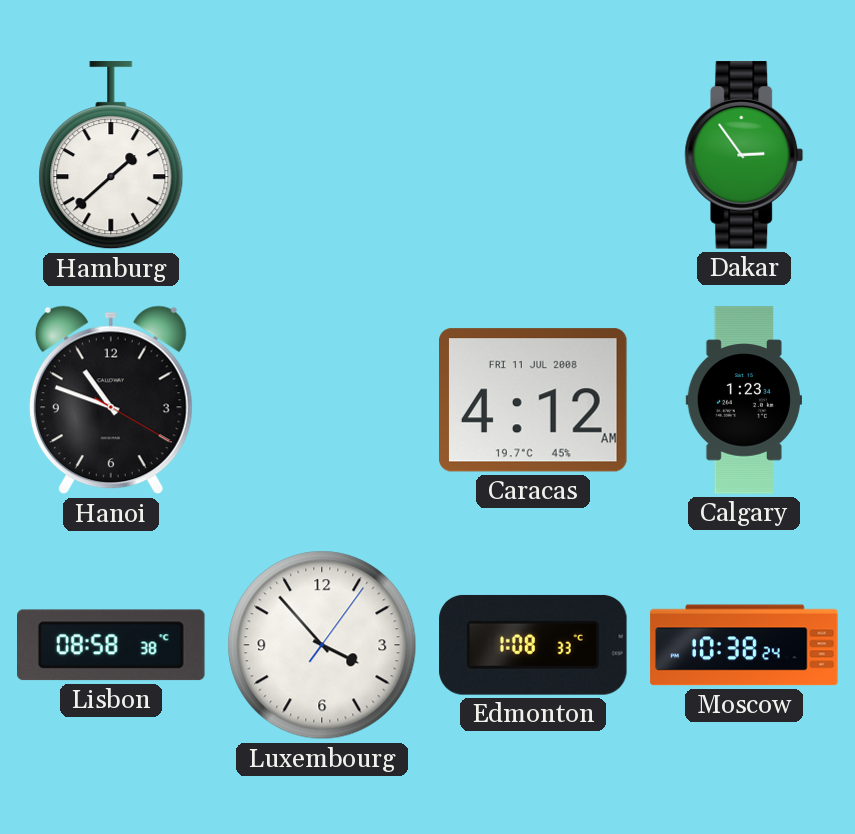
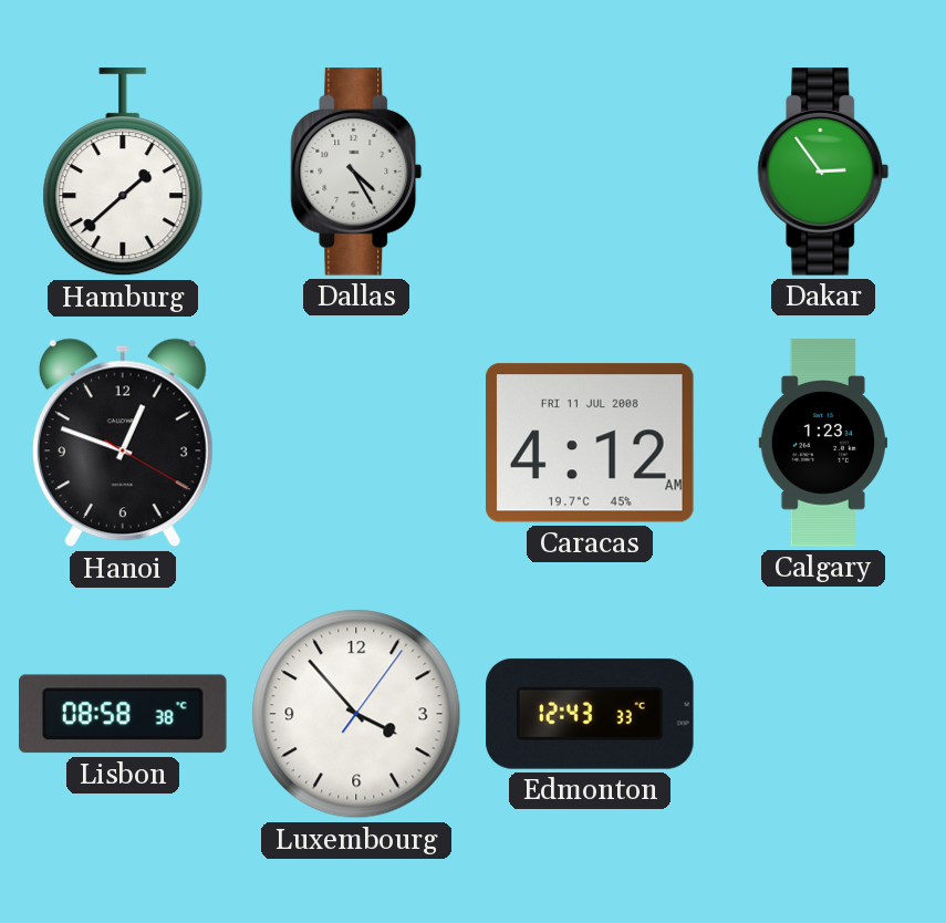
Dallas: none -> 4:25
Hanoi: 10:48 -> 12:48
Edmonton: 1:08 -> 12:43
Moscow: 10:38 -> none
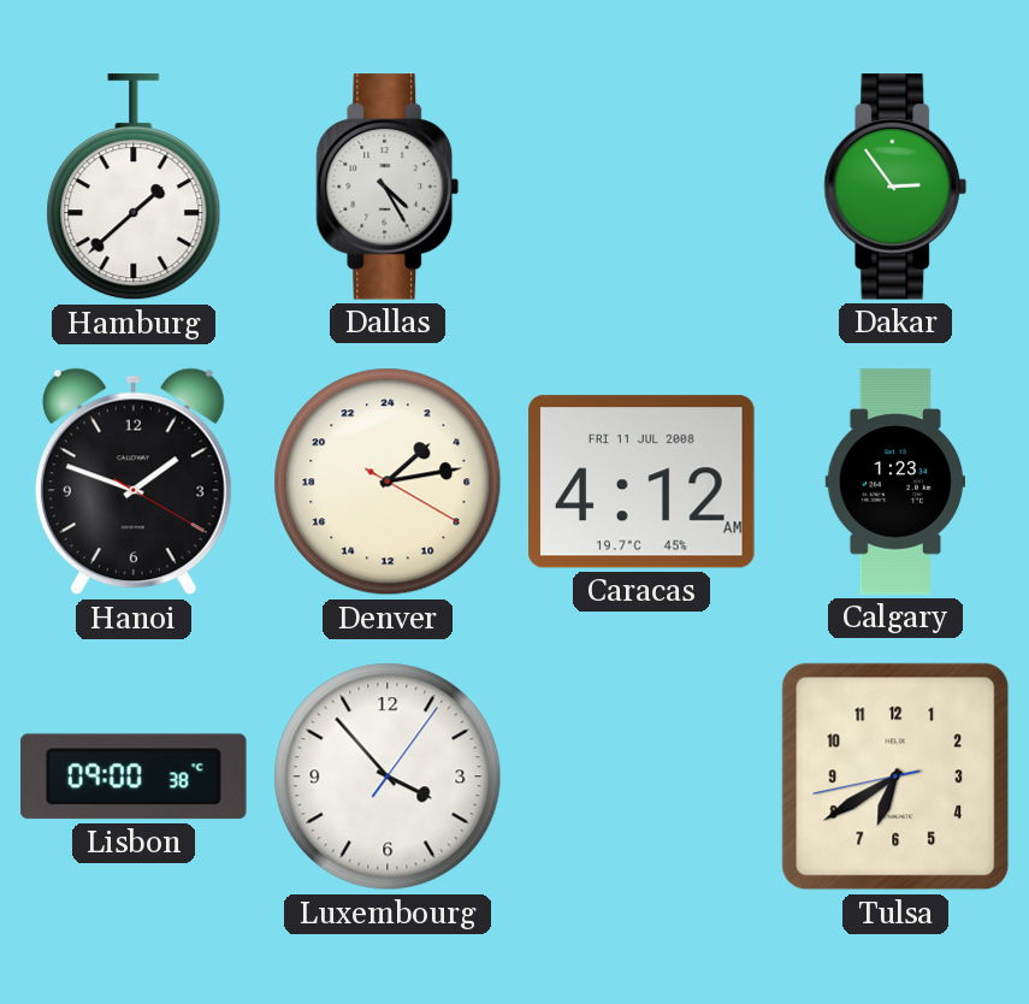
Hanoi: 12:48 -> 1:48
Denver: none -> 3:13
Lisbon: 08:58 -> 09:00
Edmonton: 12:43 -> none
Tulsa: none -> 6:39
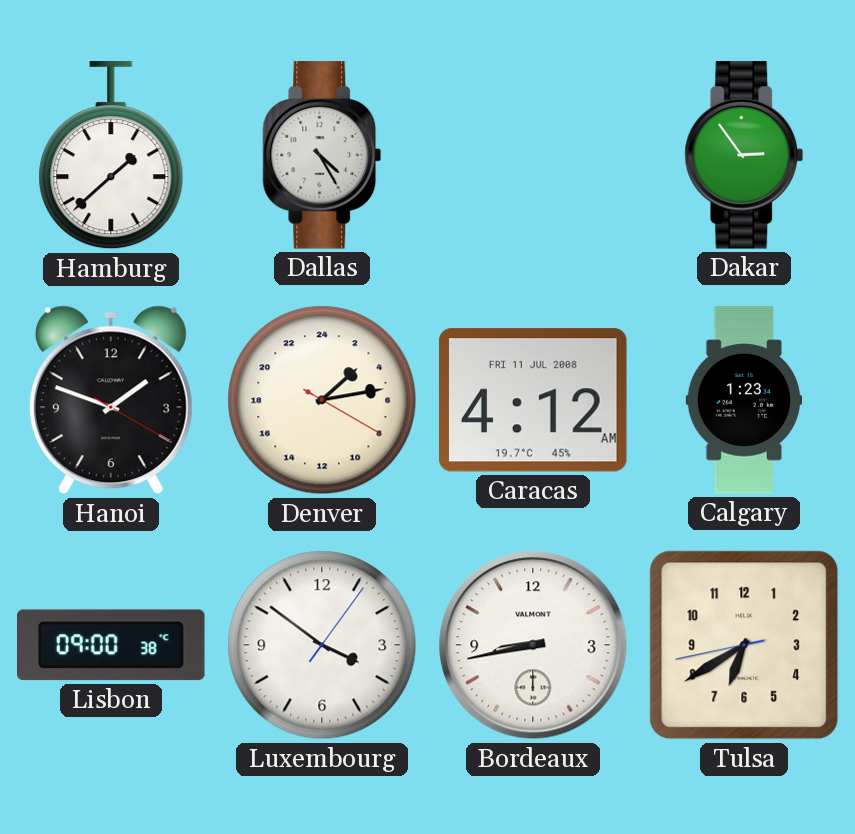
Luxembourg: 3:53 -> 3:51
Bordeaux: none -> 8:43
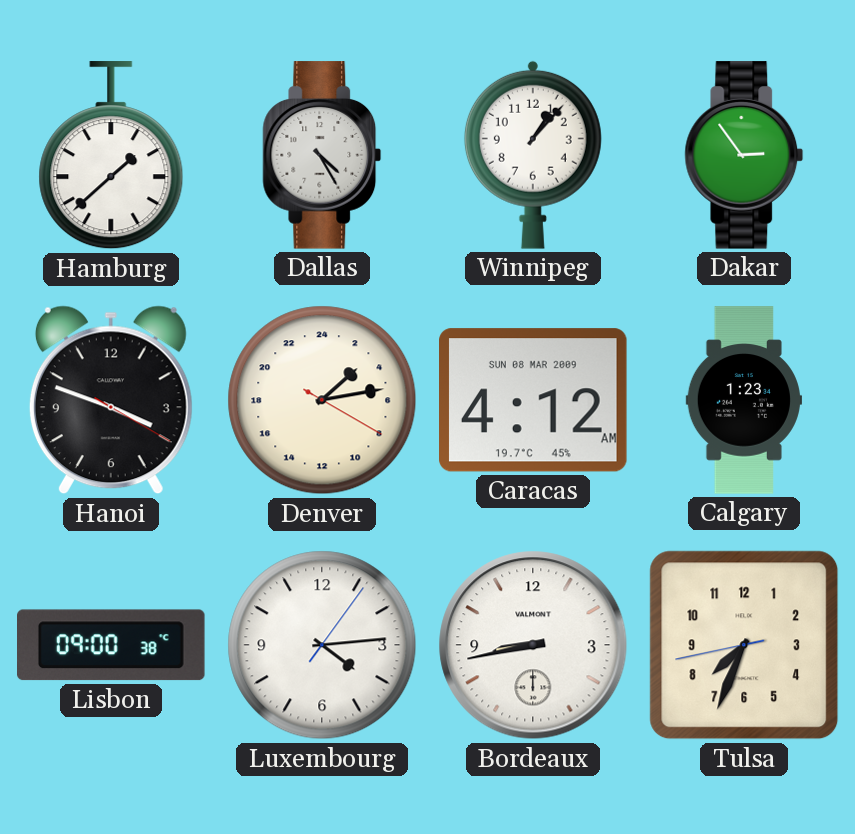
Winnipeg: none -> 1:07
Hanoi: 1:48 -> 3:48
Caracas date: FRI 11 JUL 2008 -> SUN 08 MAR 2009
Luxembourg: 3:51 -> 4:14
Tulsa: 6:39 -> 7:33
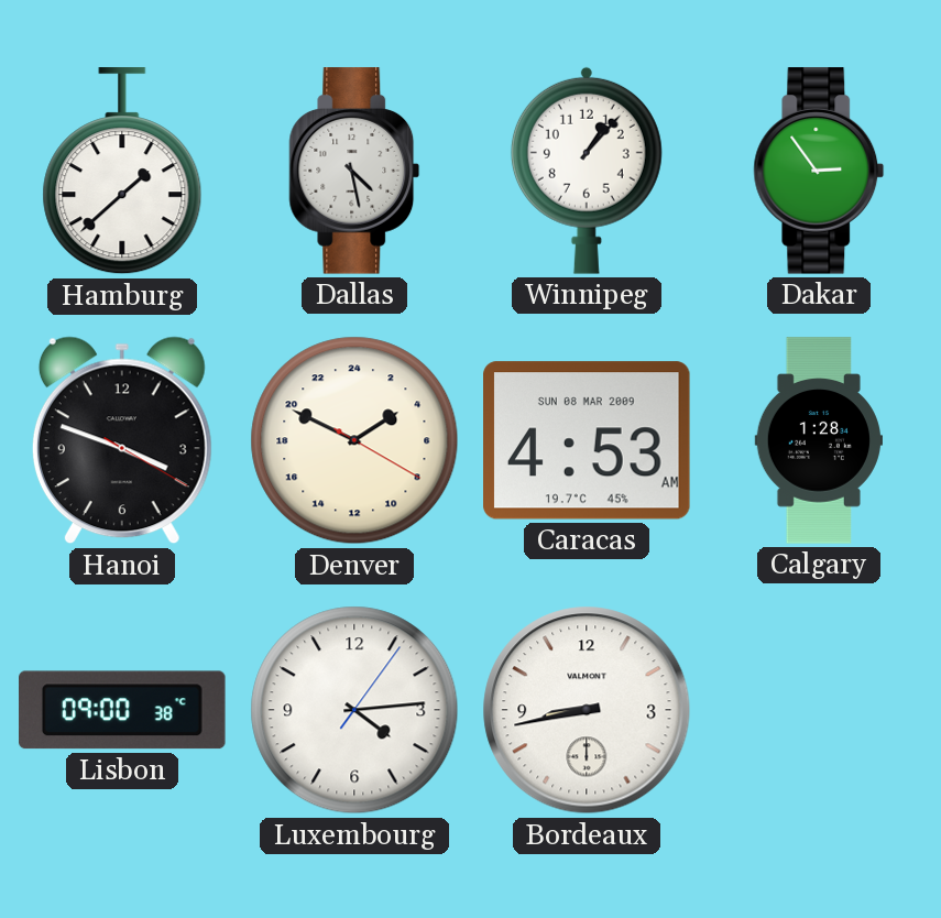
Dallas: 4:25 -> 4:28
Denver: 3:13 -> 3:49
Caracas: 4:12 -> 4:53
Calgary: 1:23 -> 1:28
Tulsa: 7:33 -> none
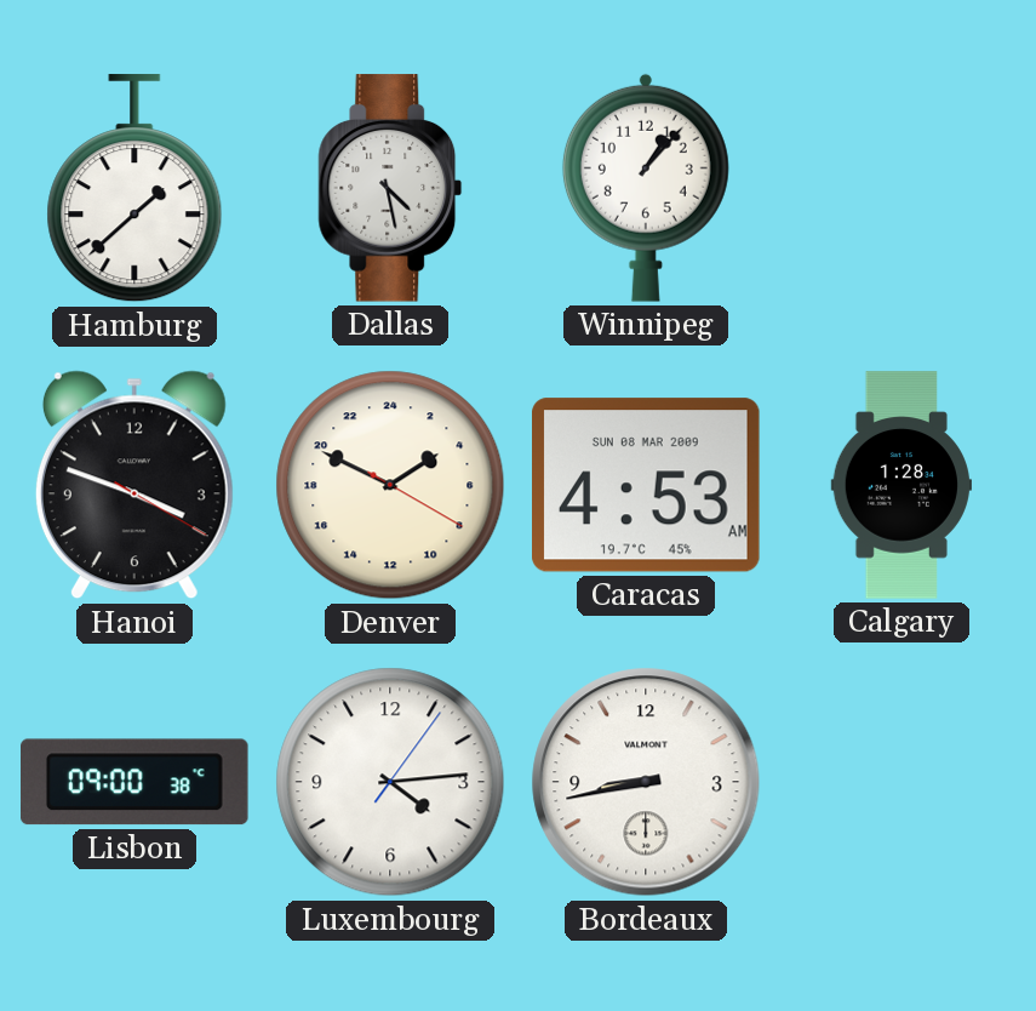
Dakar: 2:54 -> none
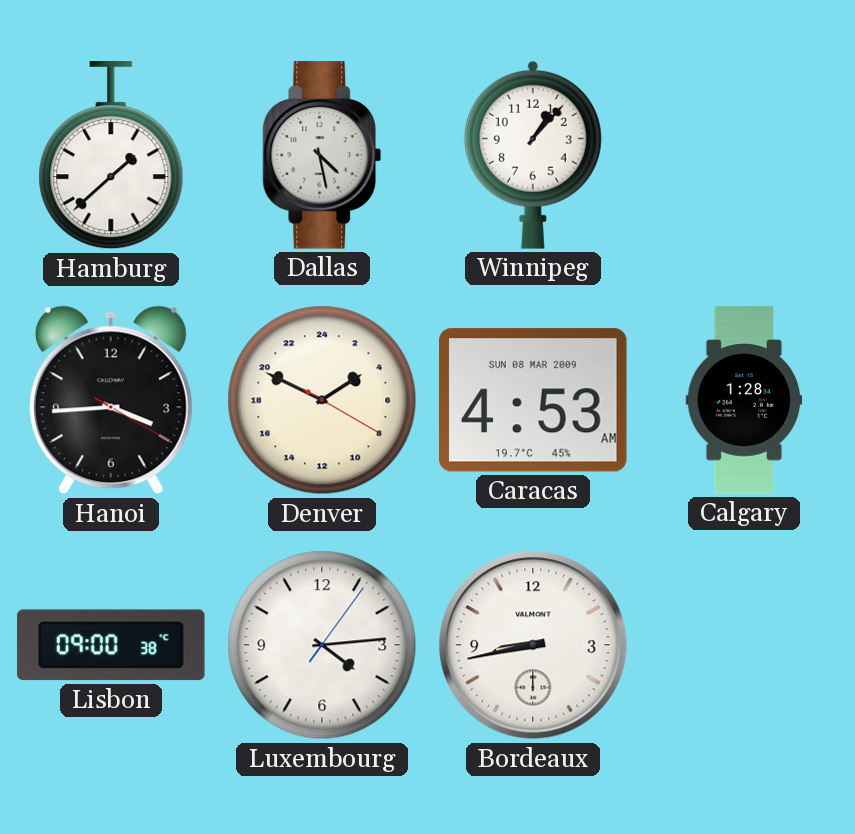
Hanoi: 3:48 -> 3:44
